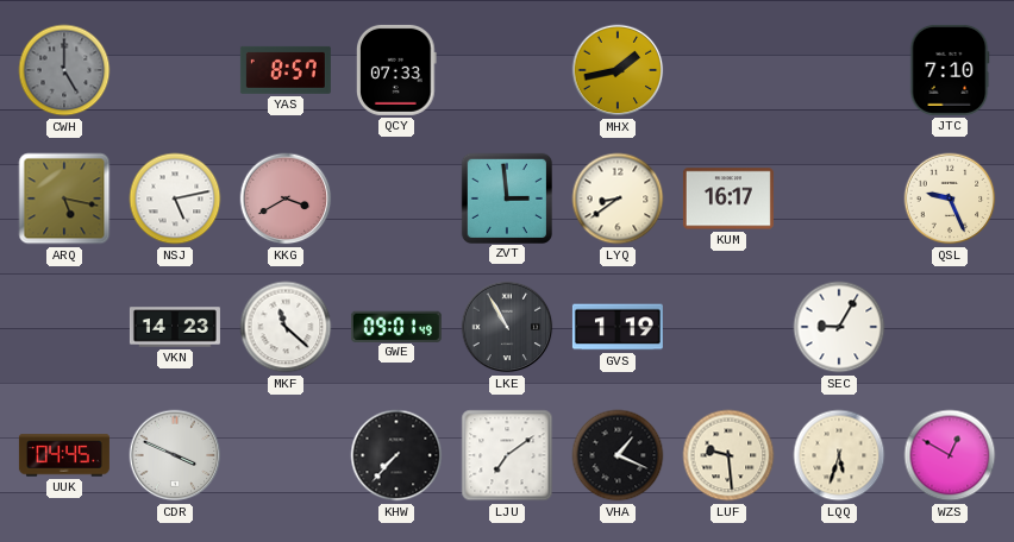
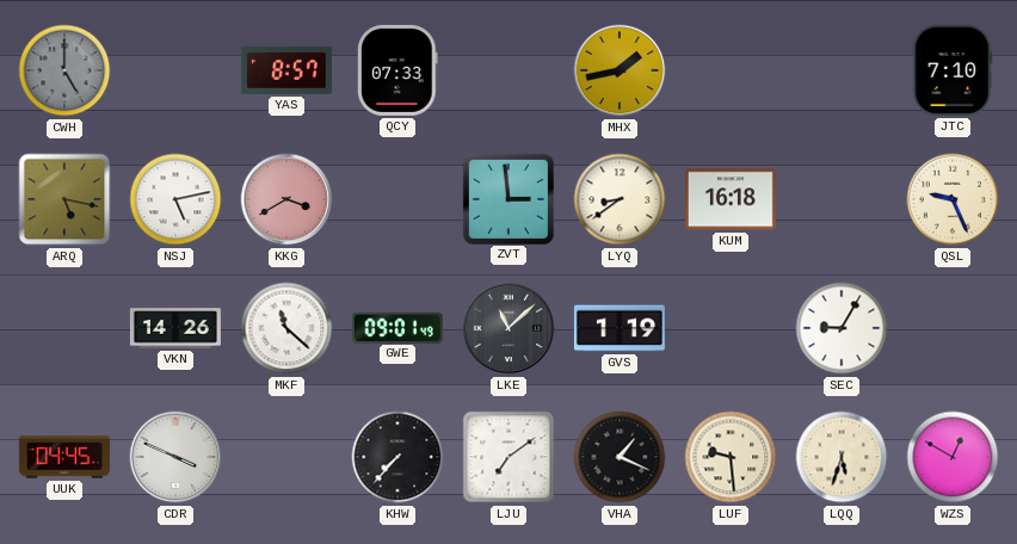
KUM: 16:17 -> 16:18
VKN: 14:23 -> 14:26
LKE: 10:55 -> 11:08
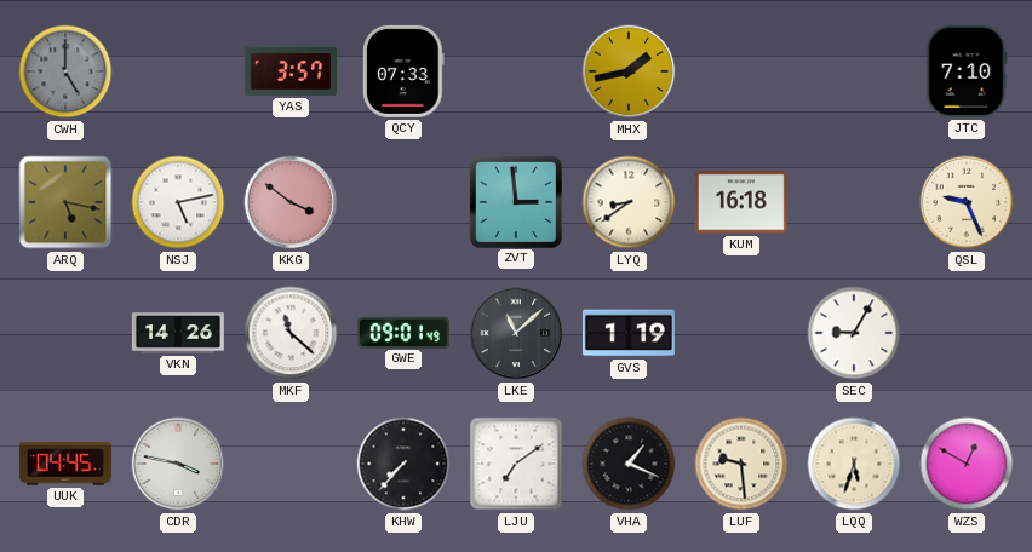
YAS: 8:57 -> 3:57
KKG: 3:40 -> 3:51
CDR: 3:49 -> 3:47
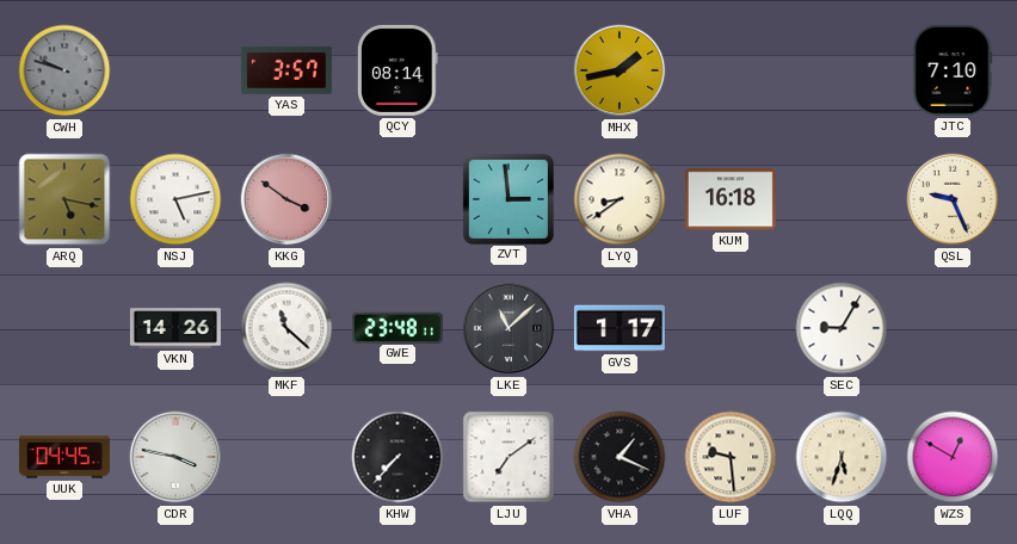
CWH: 5:00 -> 9:48
QCY: 07:33 -> 08:14
GWE: 09:01 -> 23:48
GVS: 1:19 -> 1:17
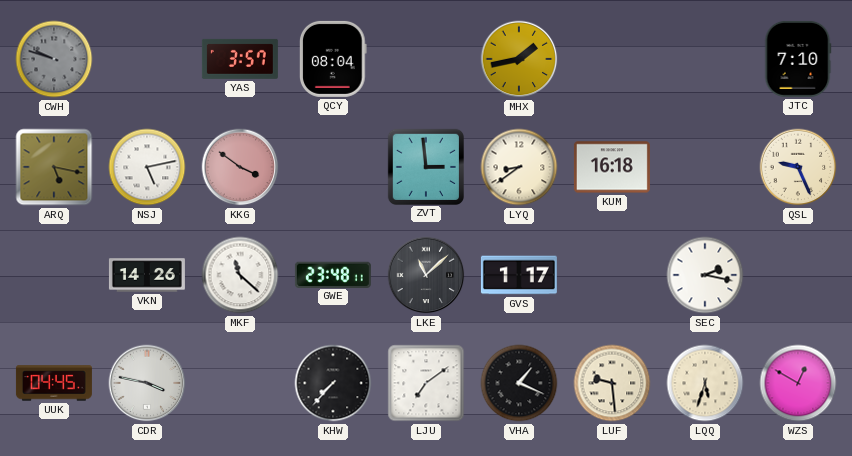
QCY: 08:14 -> 08:04
SEC: 9:05 -> 2:17
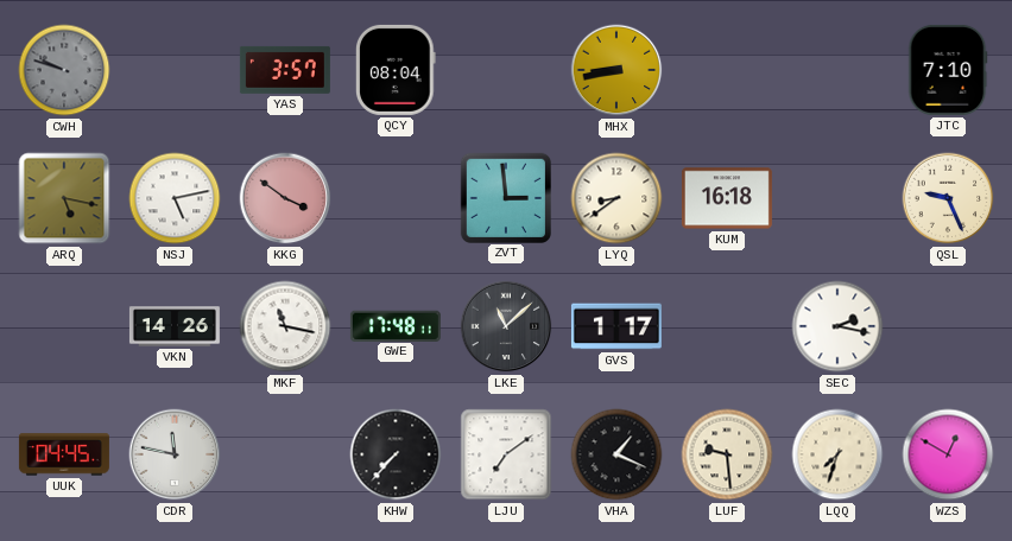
MHX: 1:43 -> 8:43
MKF: 11:22 -> 11:17
GWE: 23:48 -> 17:48
CDR: 3:47 -> 11:47
LQQ: 5:33 -> 7:33
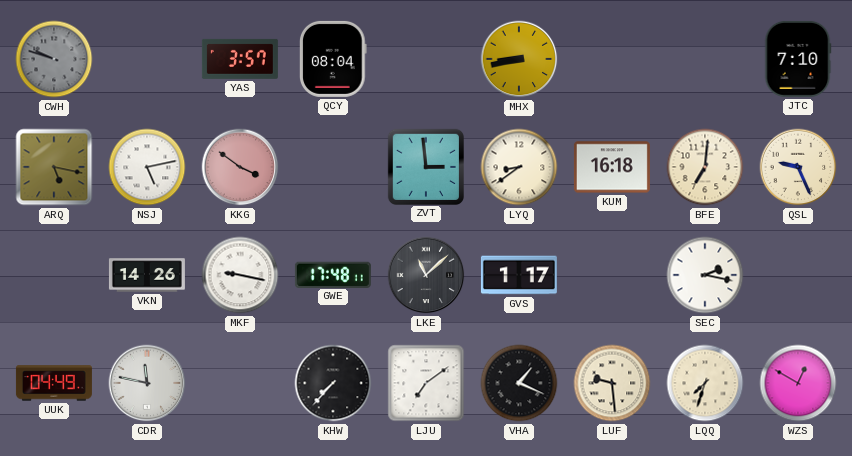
BFE: none -> 7:01
MKF: 11:17 -> 9:17
UUK: 04:45 -> 04:49
